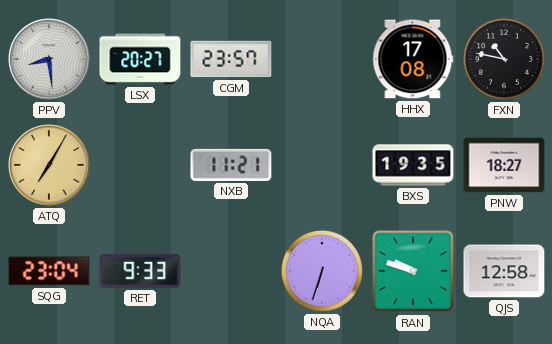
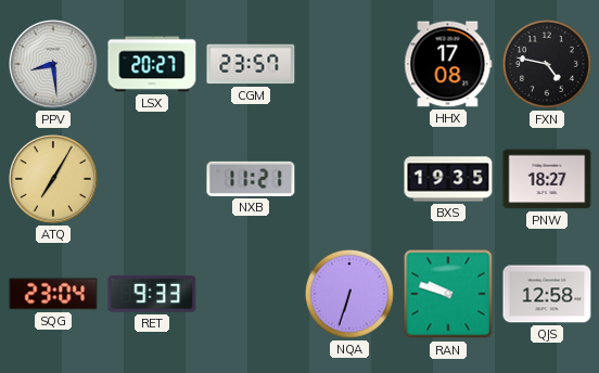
FXN: 10:47 -> 4:47
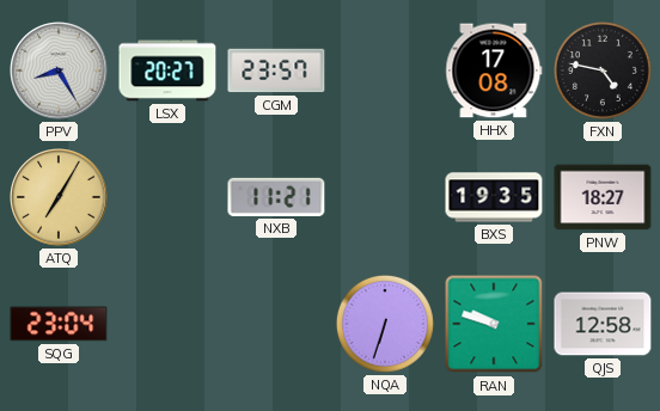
PPV: 8:29 -> 8:25
RET: 9:33 -> none
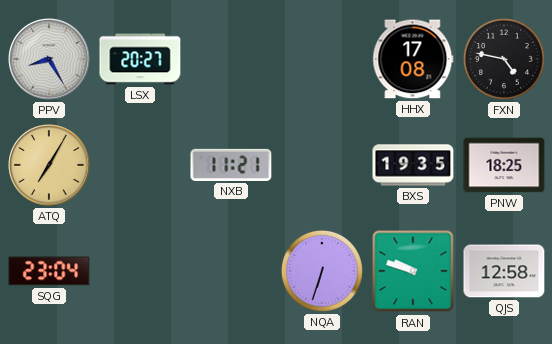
CGM: 23:57 -> none
PNW: 18:27 -> 18:25
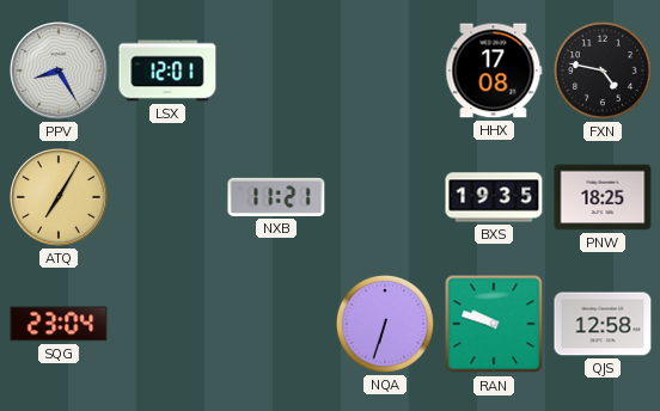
LSX: 20:27 -> 12:01
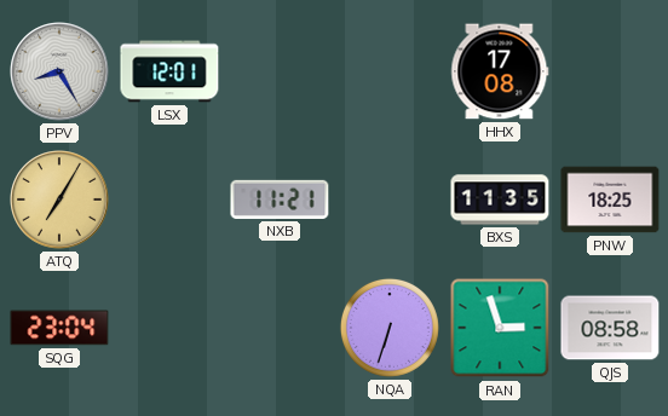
FXN: 4:47 -> none
BXS: 19:35 -> 11:35
RAN: 9:48 -> 2:57
QJS: 12:58 -> 08:58
